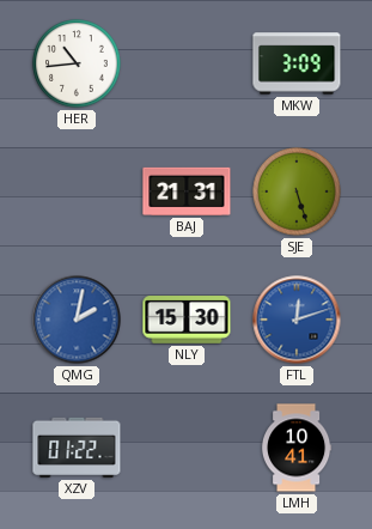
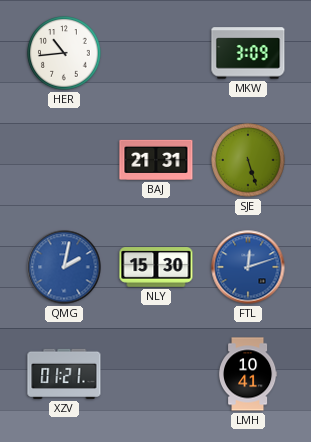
XZV: 01:22 -> 01:21
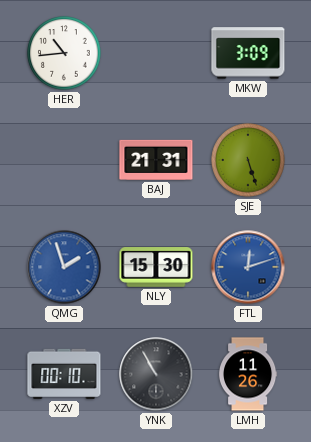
QMG: 2:02 -> 1:57
XZV: 01:21 -> 00:10
YNK: none -> 10:55
LMH: 10:41 -> 11:26
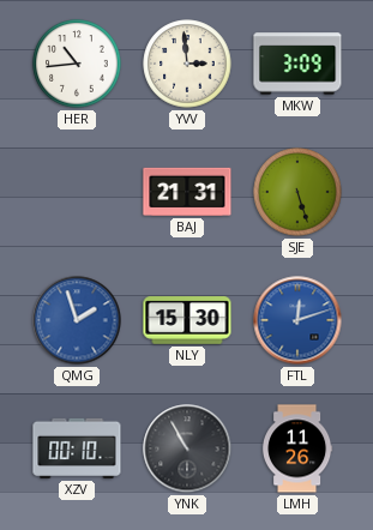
YVV: none -> 2:59
